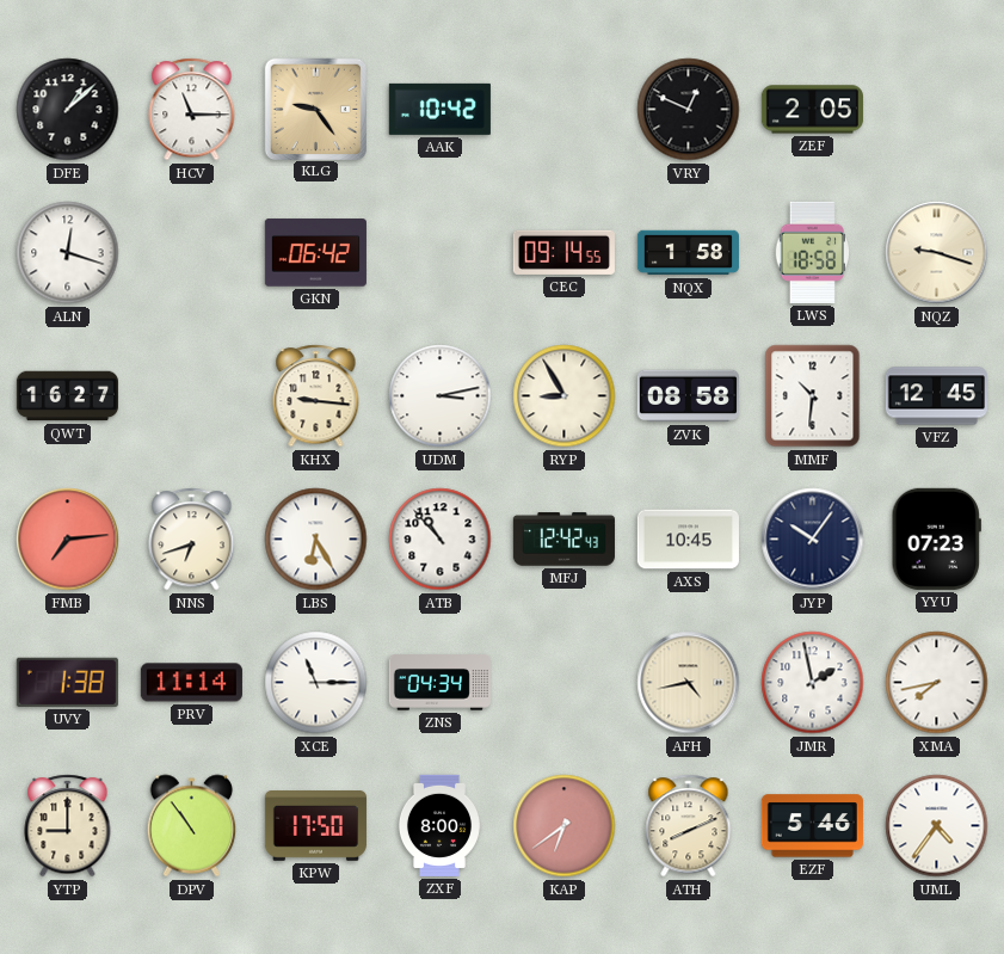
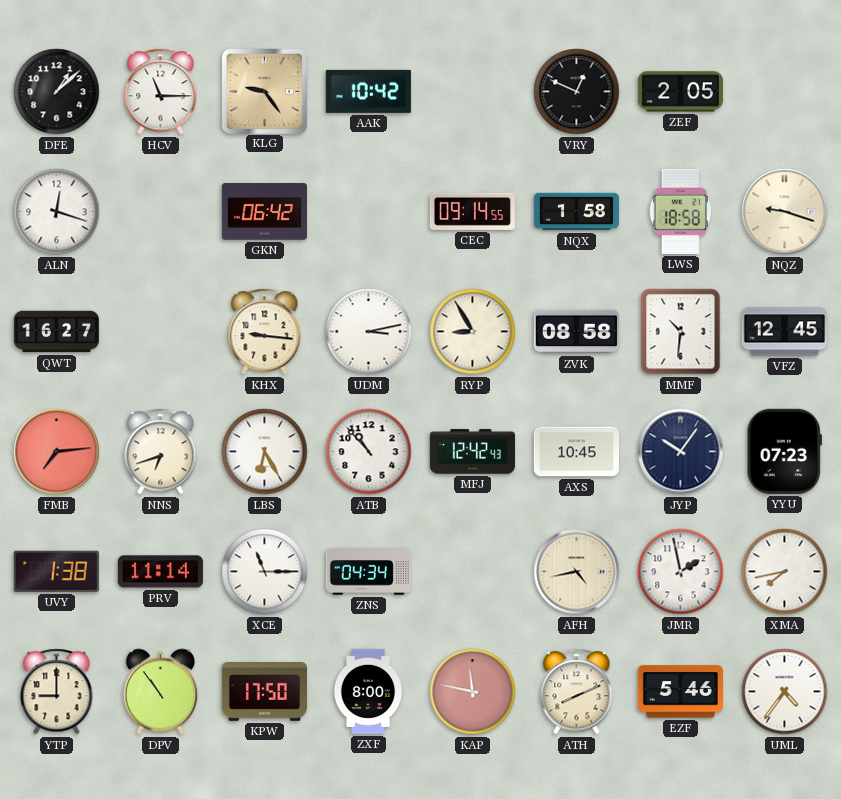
KAP: 6:39 -> 11:47
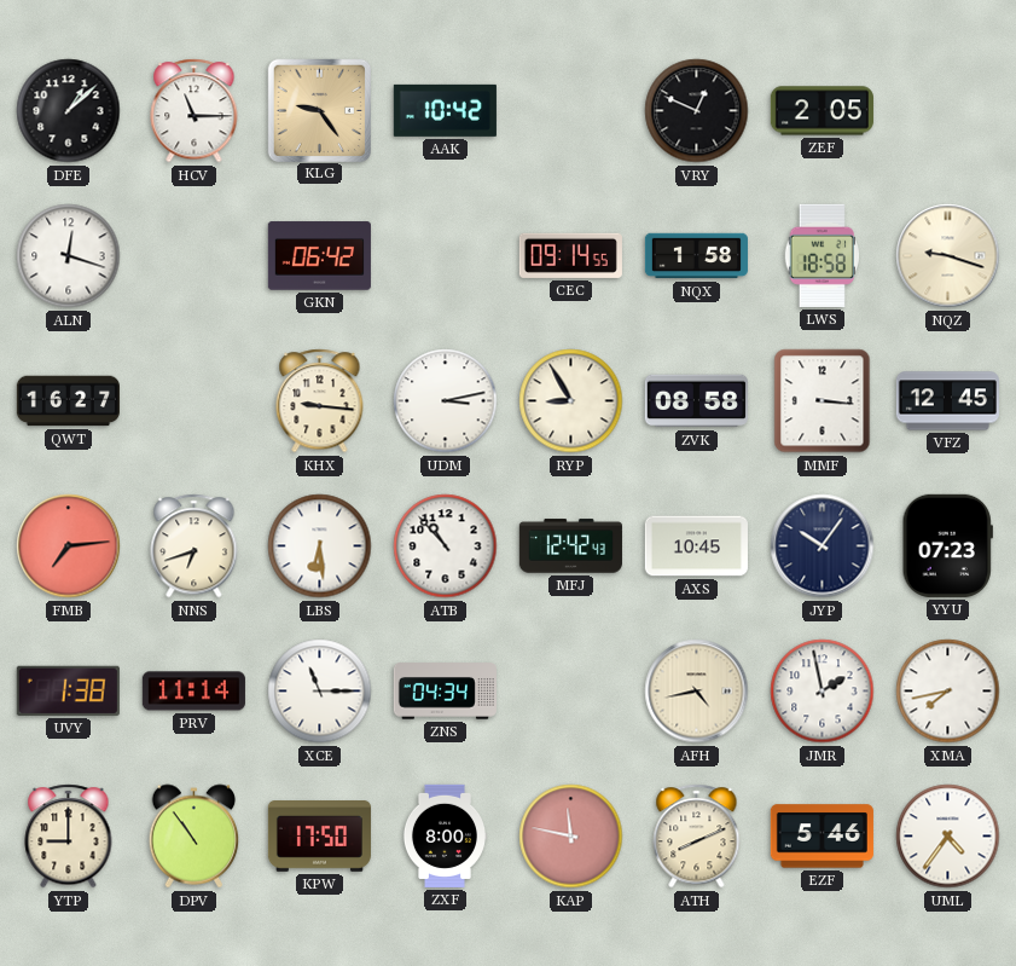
MMF: 10:31 -> 3:16
LBS: 6:25 -> 6:29
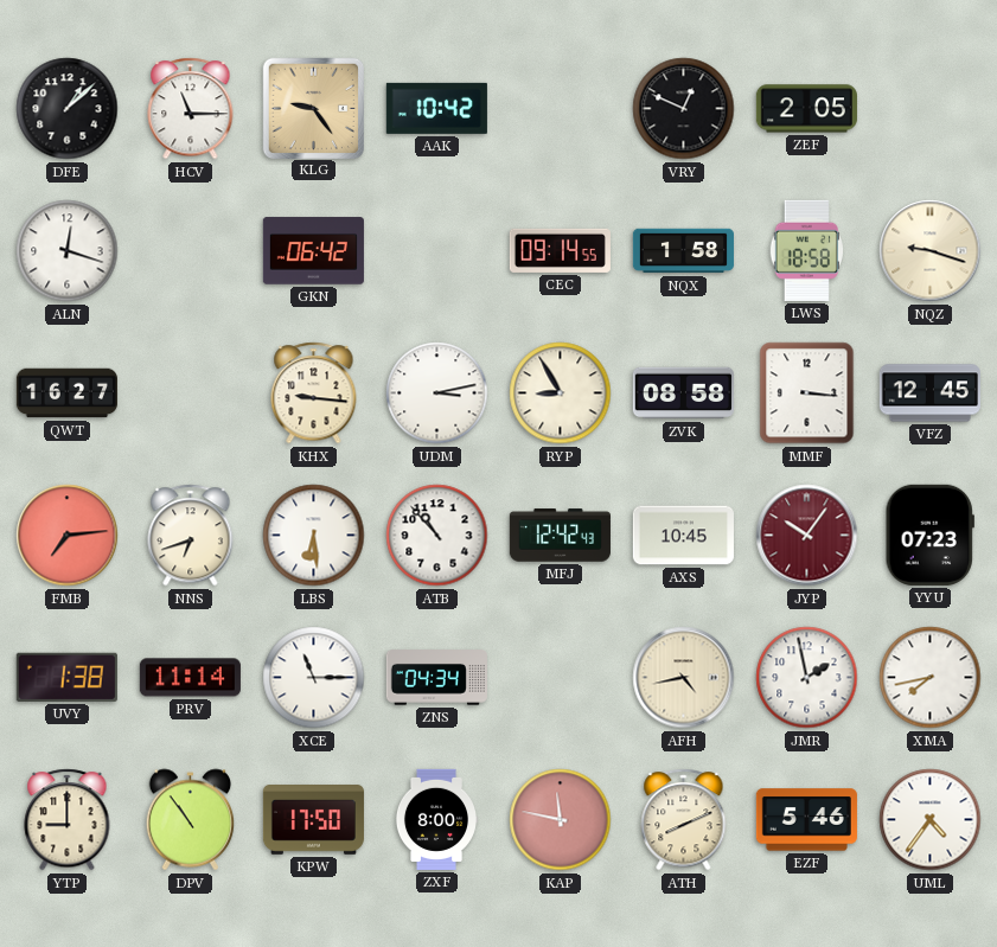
JYP dial: navy -> burgundy
